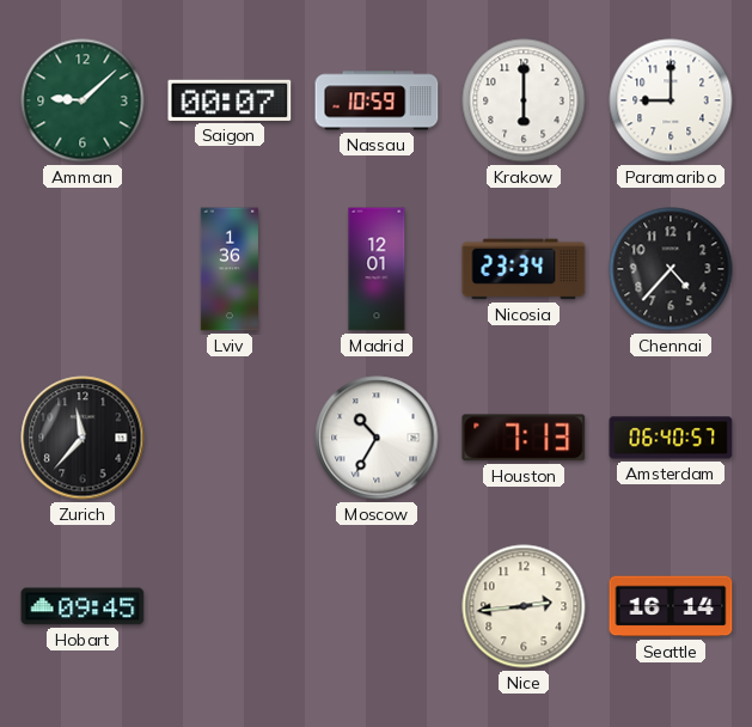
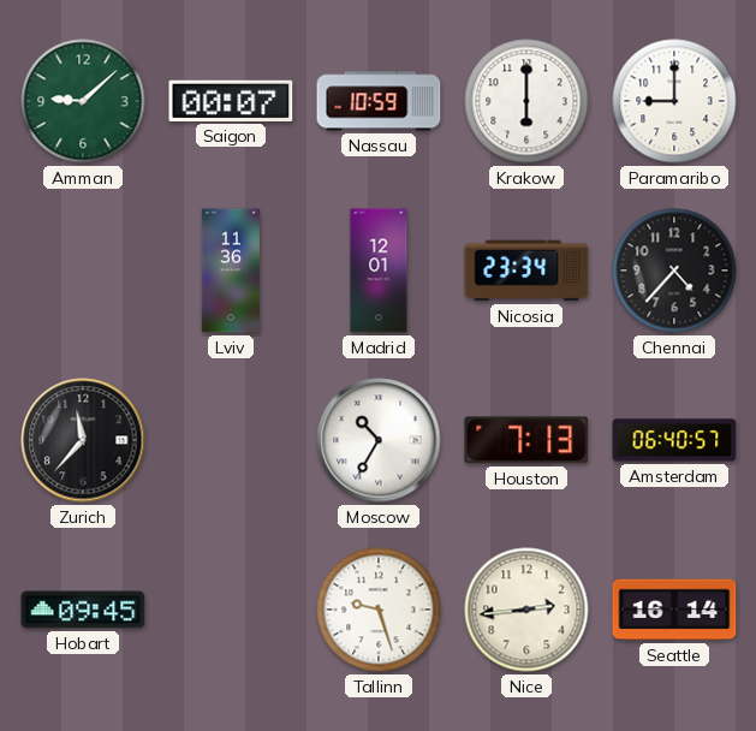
Lviv: 1:36 -> 11:36
Tallinn: none -> 9:27
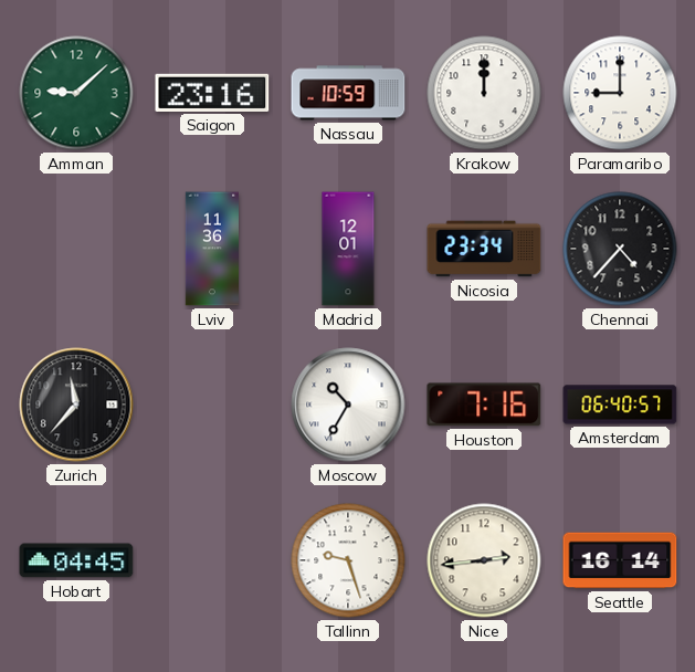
Saigon: 00:07 -> 23:16
Krakow: 6:00 -> 12:00
Houston: 7:13 -> 7:16
Hobart: 09:45 -> 04:45
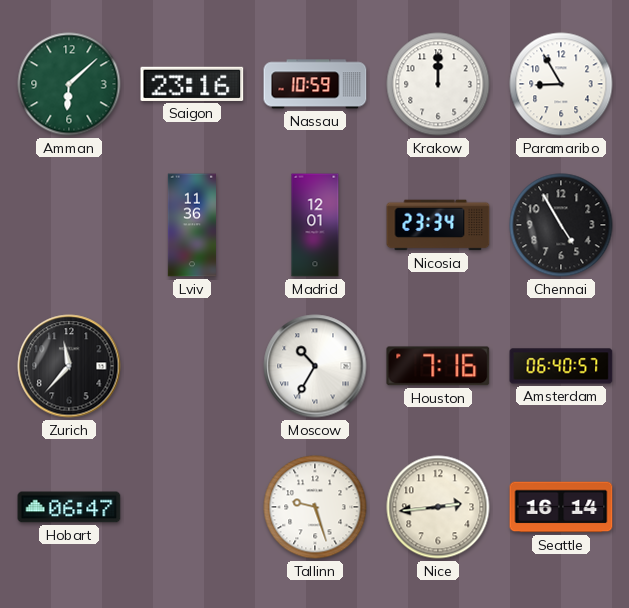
Amman: 9:08 -> 6:08
Paramaribo: 9:00 -> 8:55
Chennai: 4:37 -> 4:55
Hobart: 04:45 -> 06:47
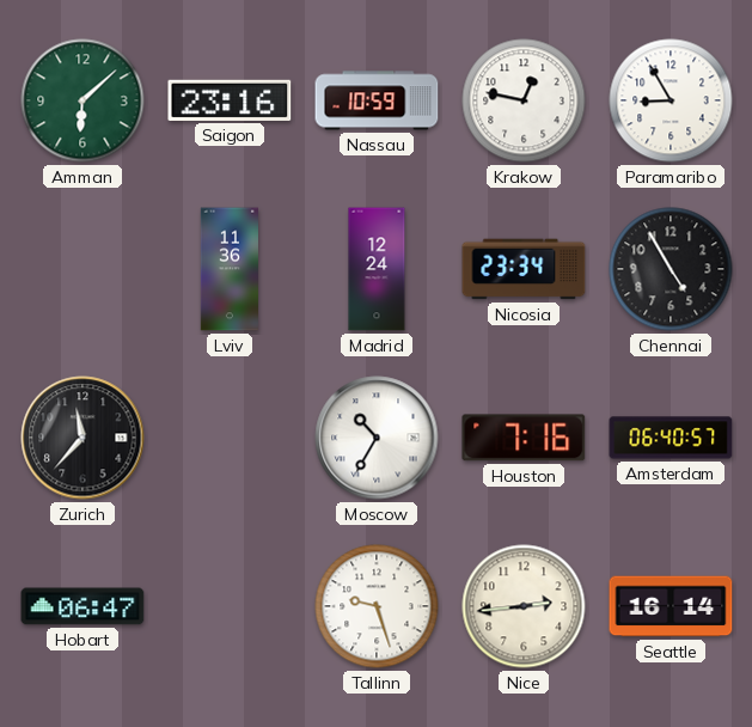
Krakow: 12:00 -> 12:47
Madrid: 12:01 -> 12:24
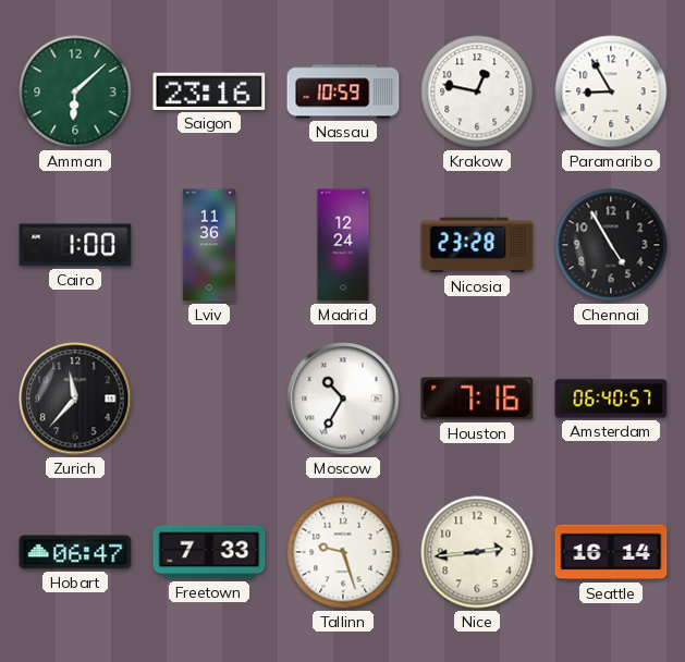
Cairo: none -> 1:00
Nicosia: 23:34 -> 23:28
Freetown: none -> 7:33
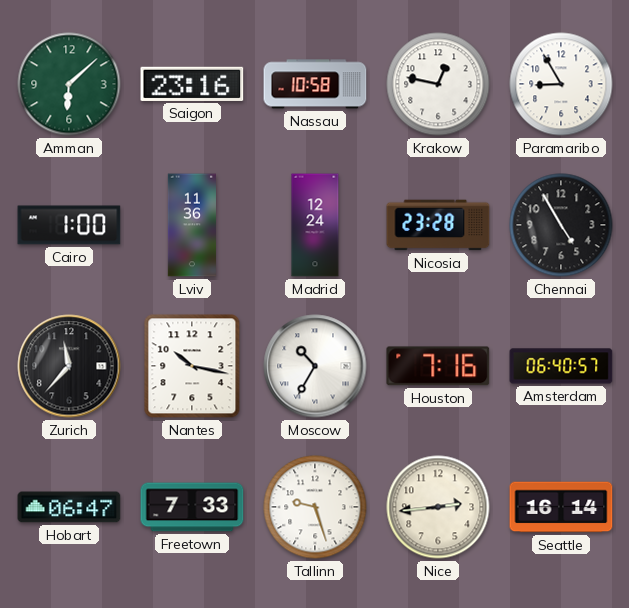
Nassau: 10:59 -> 10:58
Nantes: none -> 10:17
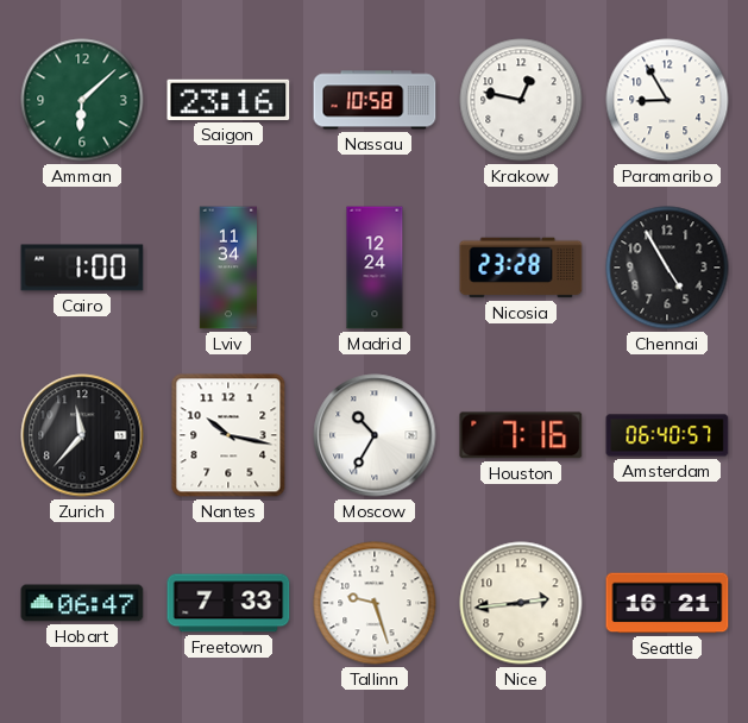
Lviv: 11:36 -> 11:34
Seattle: 16:14 -> 16:21
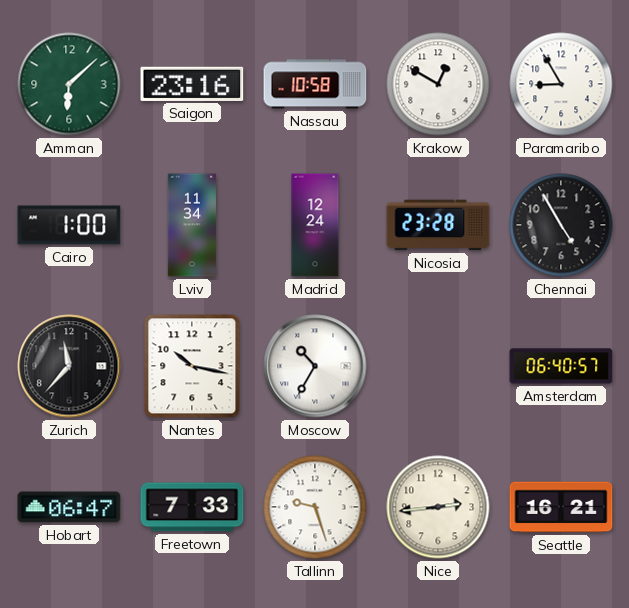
Krakow: 12:47 -> 12:50
Houston: 7:16 -> none
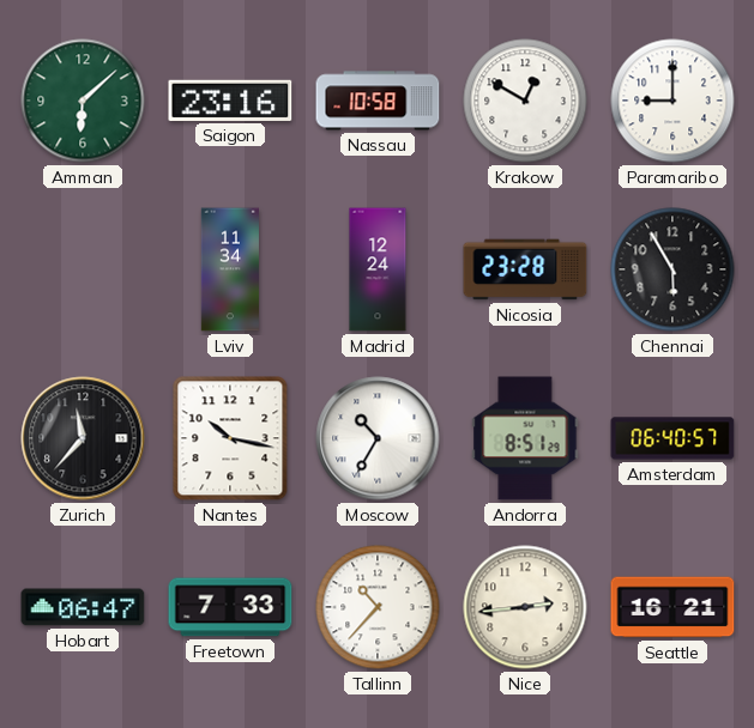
Paramaribo: 8:55 -> 9:00
Cairo: 1:00 -> none
Chennai: 4:55 -> 5:55
Andorra: none -> 8:51
Tallinn: 9:27 -> 10:37
